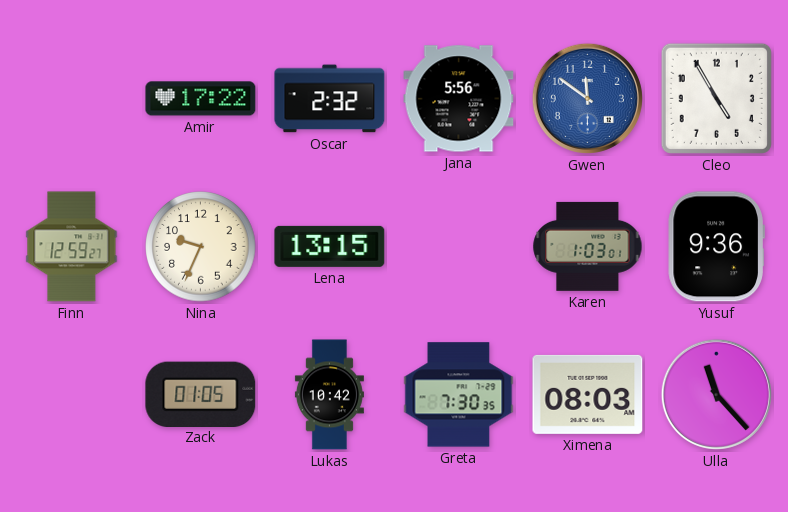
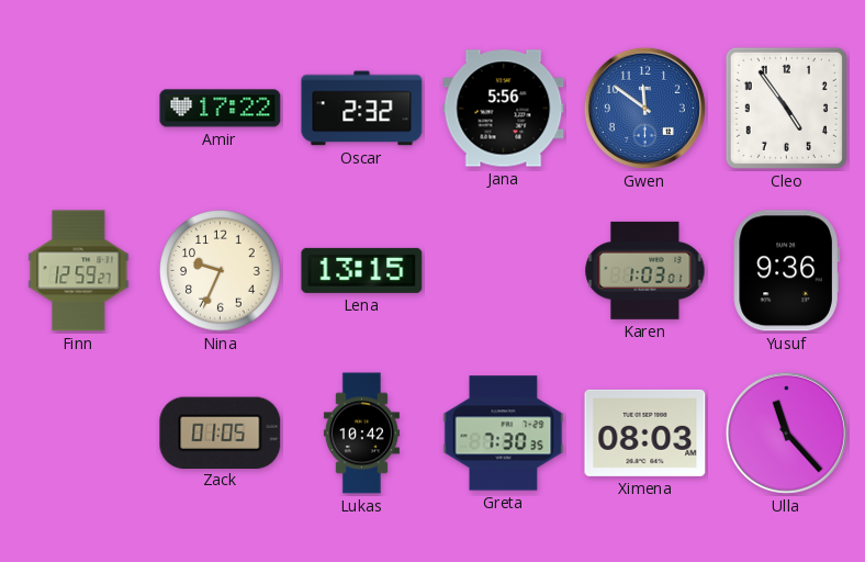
Cleo: 4:55 -> 4:54
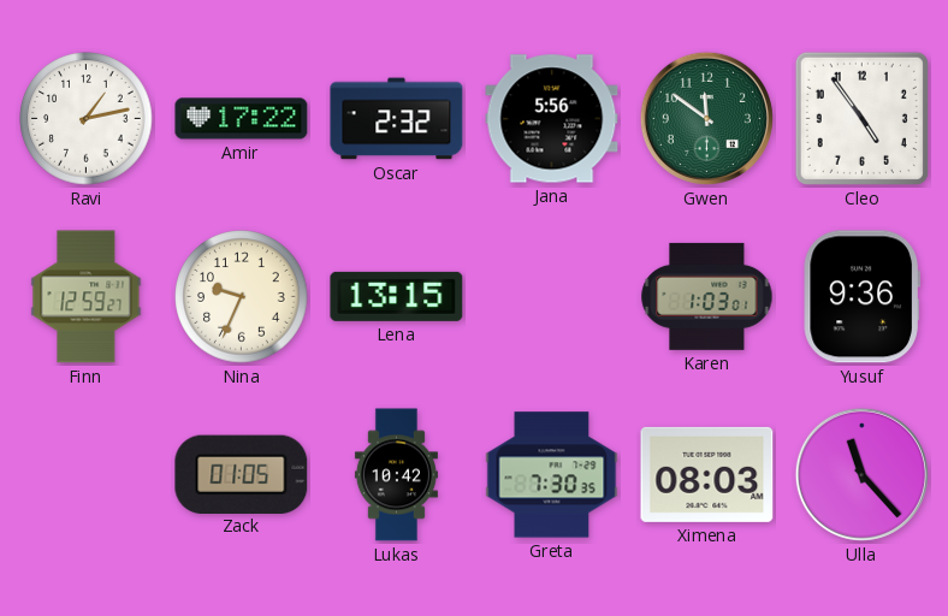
Ravi: none -> 1:13
Gwen dial: blue -> green
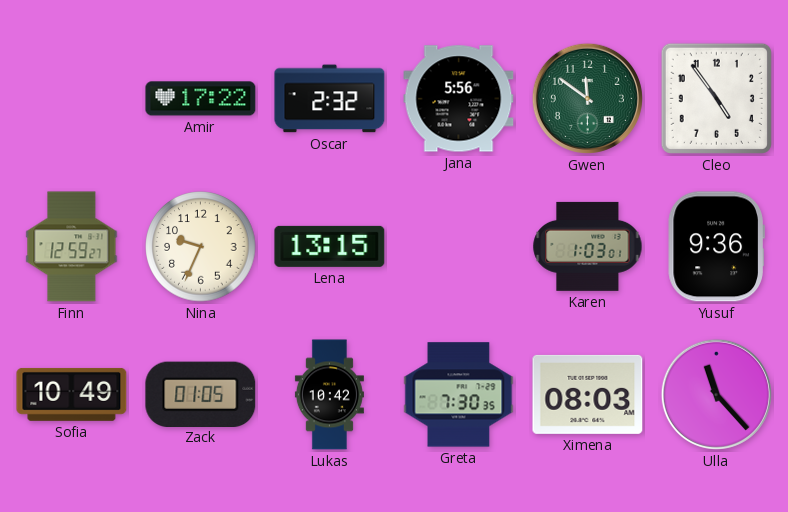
Ravi: 1:13 -> none
Sofia: none -> 10:49
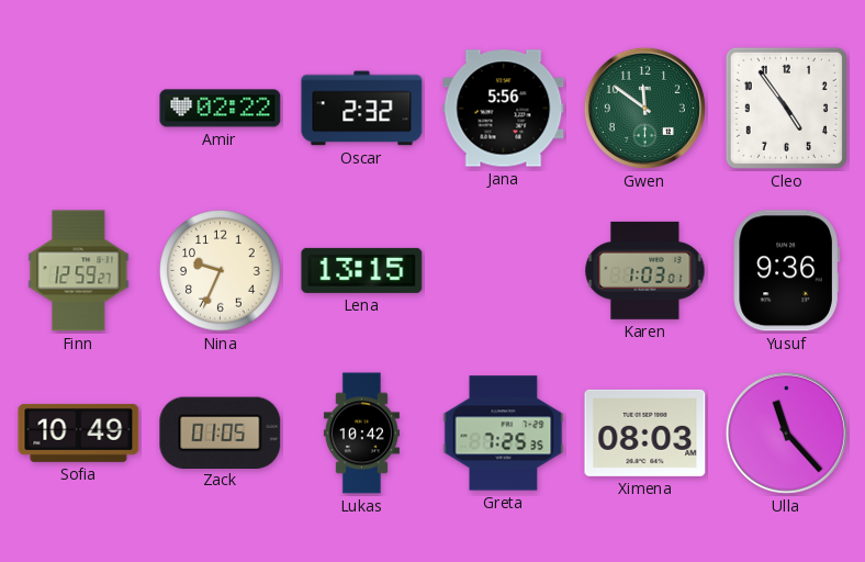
Amir: 17:22 -> 02:22
Greta: 7:30 -> 7:25
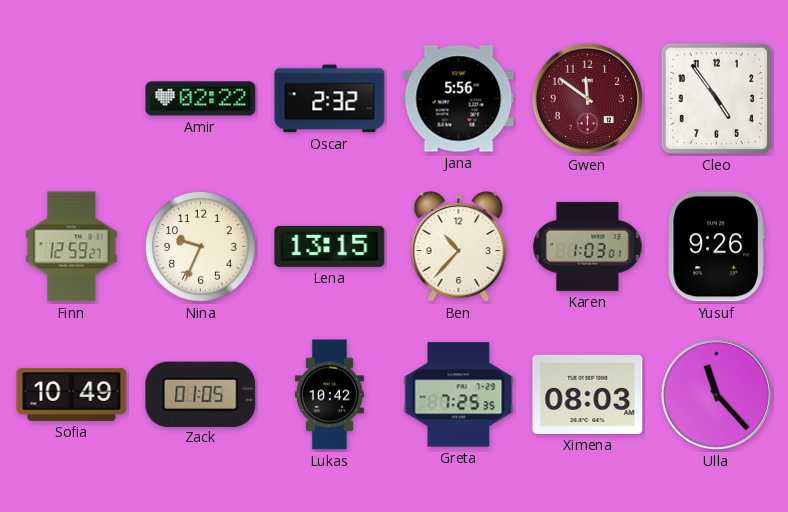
Gwen dial: green -> burgundy
Ben: none -> 10:37
Yusuf: 9:36 -> 9:26
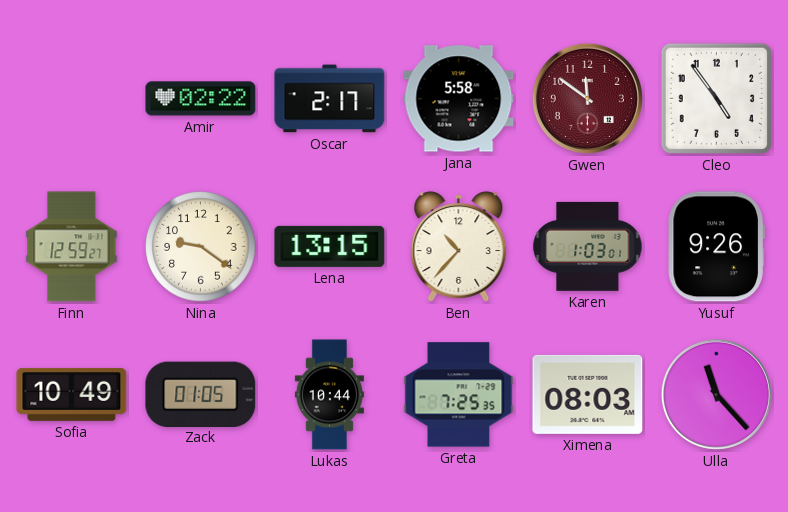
Oscar: 2:32 -> 2:17
Jana: 5:56 -> 5:58
Nina: 9:34 -> 9:21
Lukas: 10:42 -> 10:44
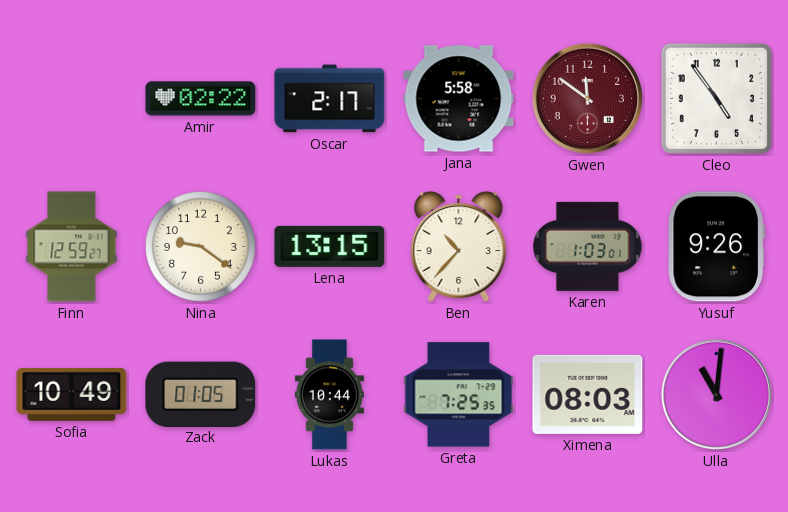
Ulla: 11:23 -> 11:01
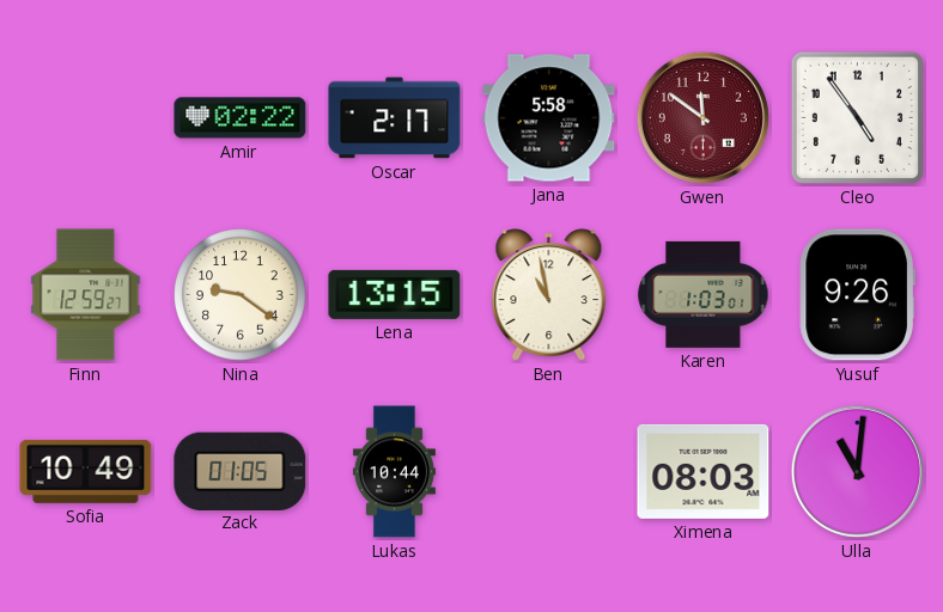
Ben: 10:37 -> 10:58
Greta: 7:25 -> none
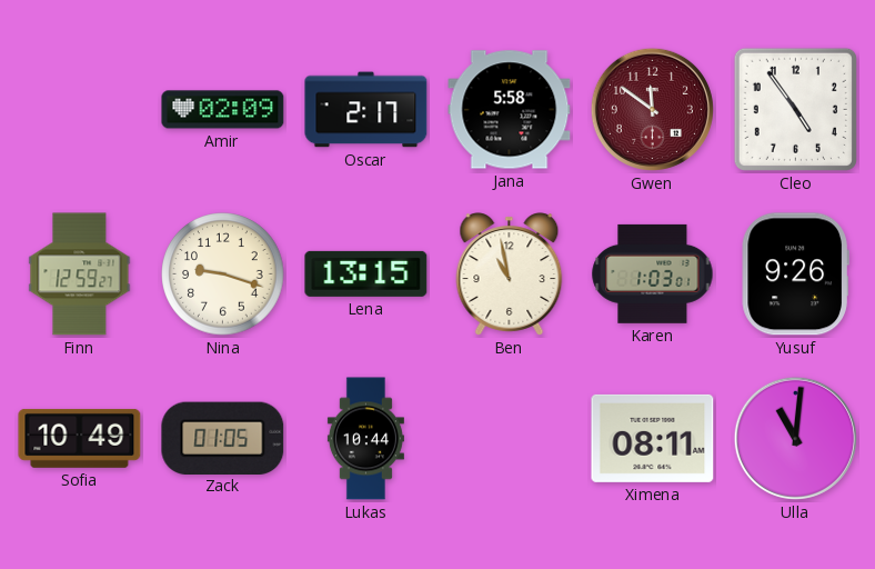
Amir: 02:22 -> 02:09
Nina: 9:21 -> 9:18
Ximena: 08:03 -> 08:11
